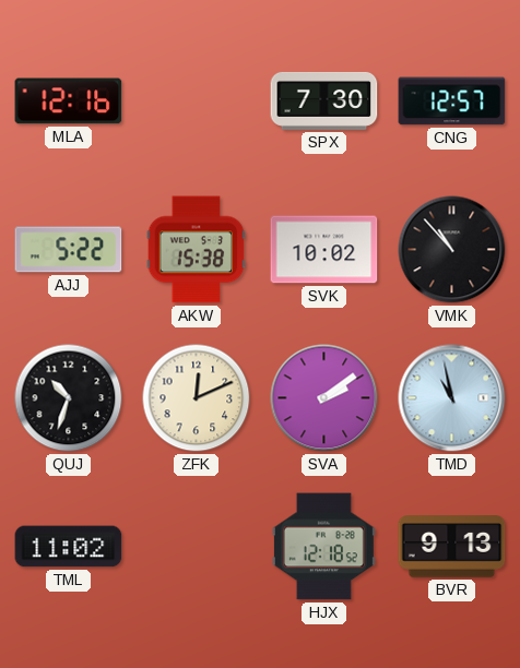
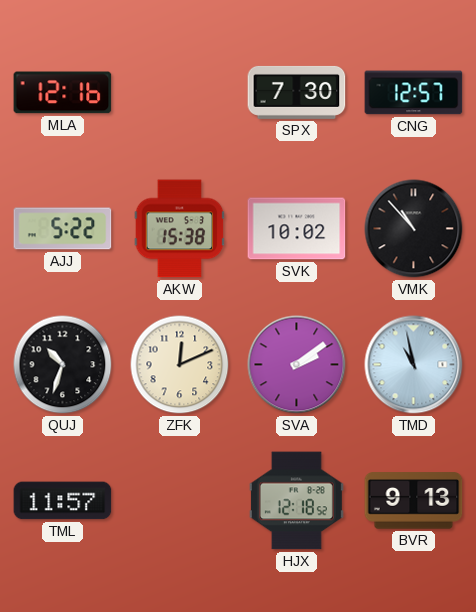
TML: 11:02 -> 11:57
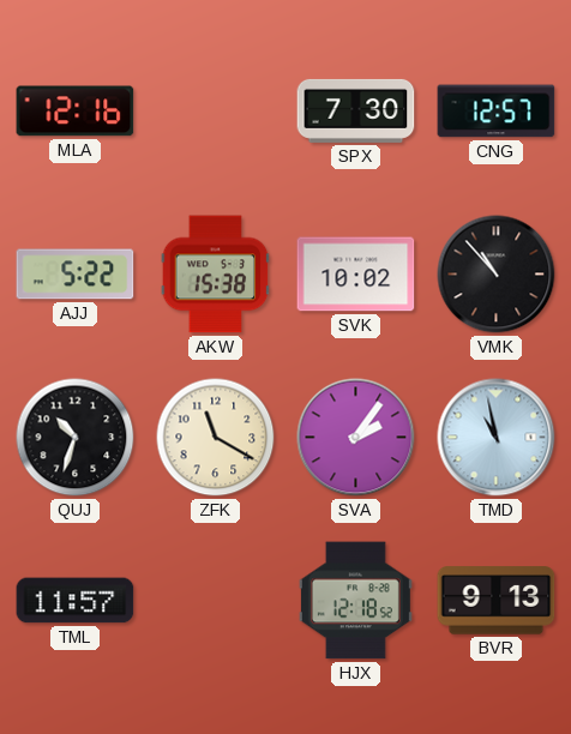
ZFK: 12:11 -> 11:20
SVA: 2:09 -> 2:06
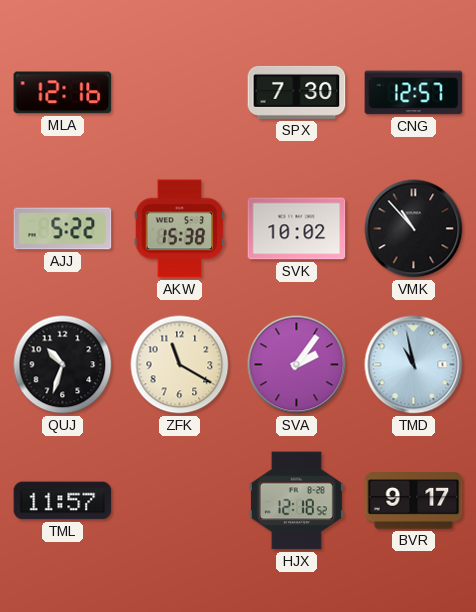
BVR: 9:13 -> 9:17
